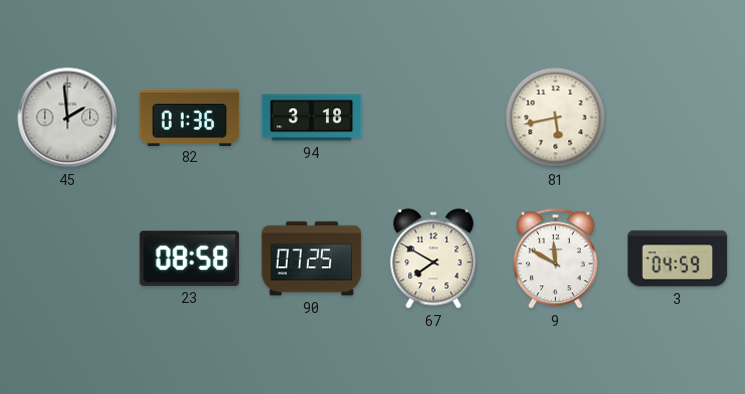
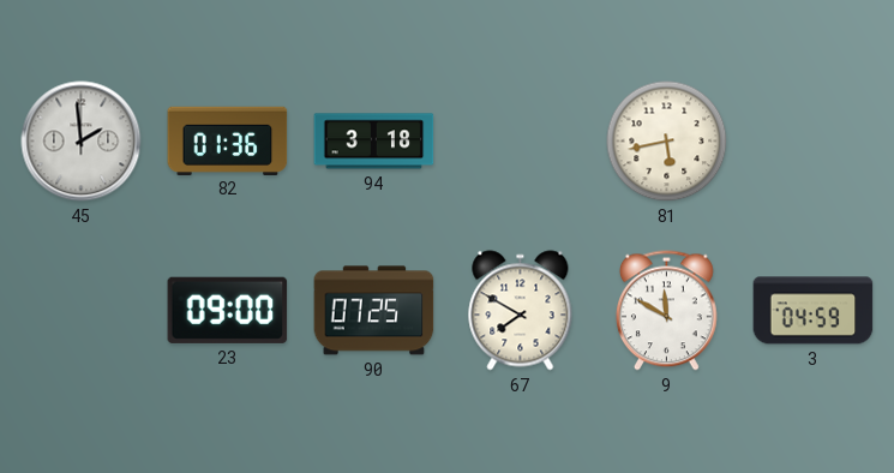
23: 08:58 -> 09:00
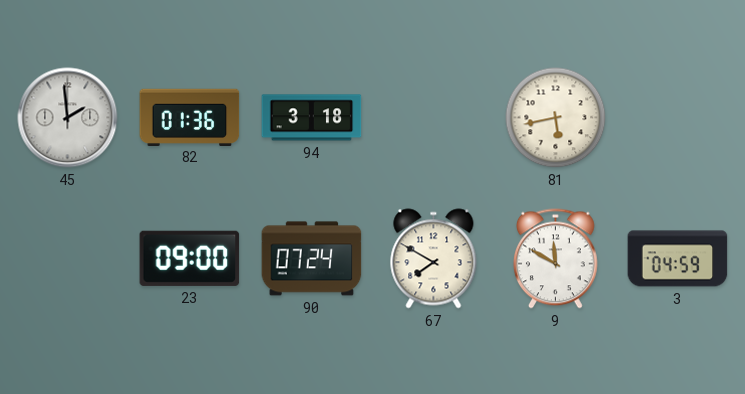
90: 07:25 -> 07:24
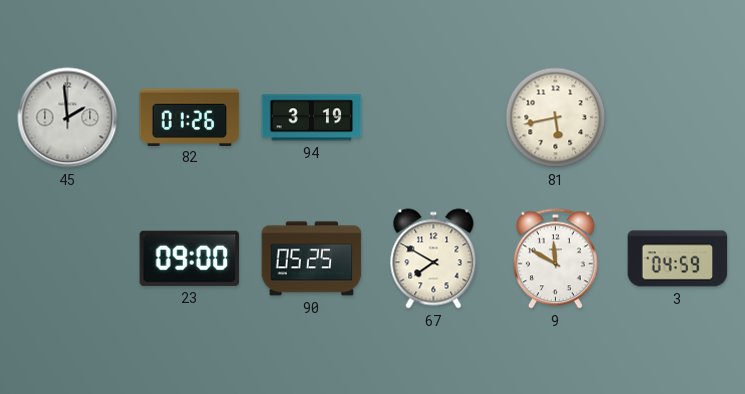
82: 01:36 -> 01:26
94: 3:18 -> 3:19
90: 07:24 -> 05:25
